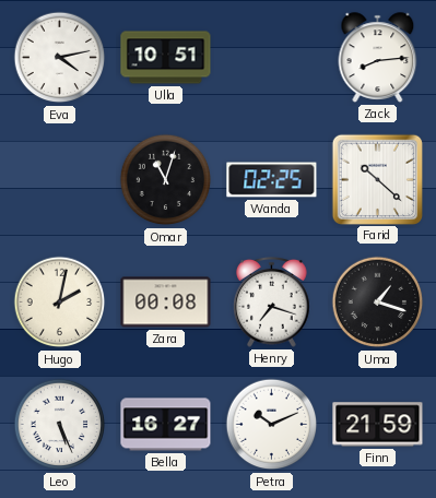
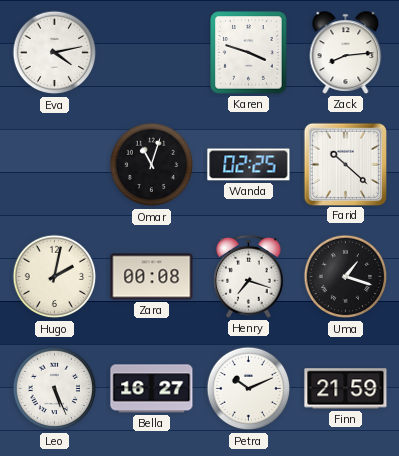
Ulla: 10:51 -> none
Karen: none -> 3:48
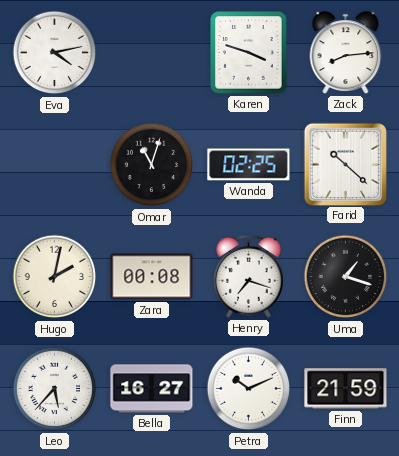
Leo: 5:26 -> 5:37
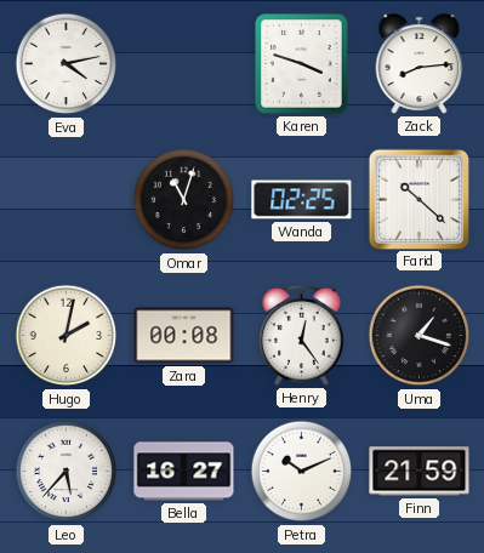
Henry: 7:18 -> 12:24
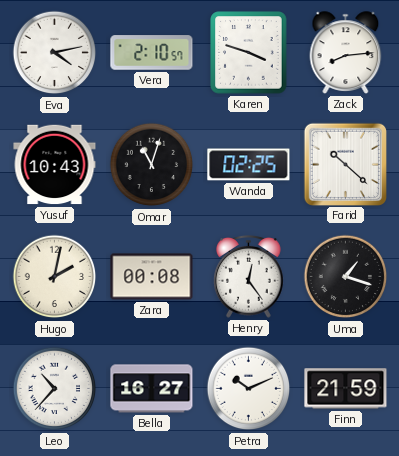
Vera: none -> 2:10
Yusuf: none -> 10:43
Leo: 5:37 -> 10:37
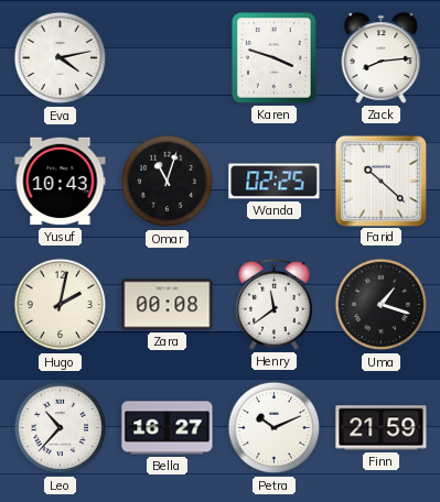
Vera: 2:10 -> none
Henry: 12:24 -> 11:39
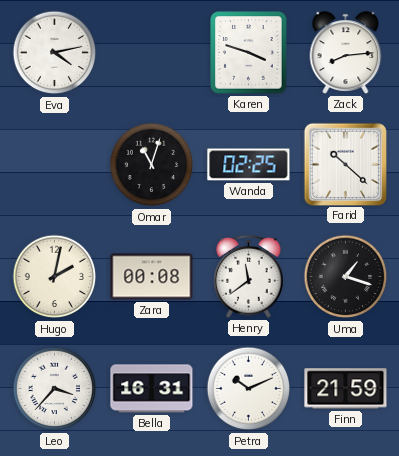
Yusuf: 10:43 -> none
Leo: 10:37 -> 3:37
Bella: 16:27 -> 16:31
